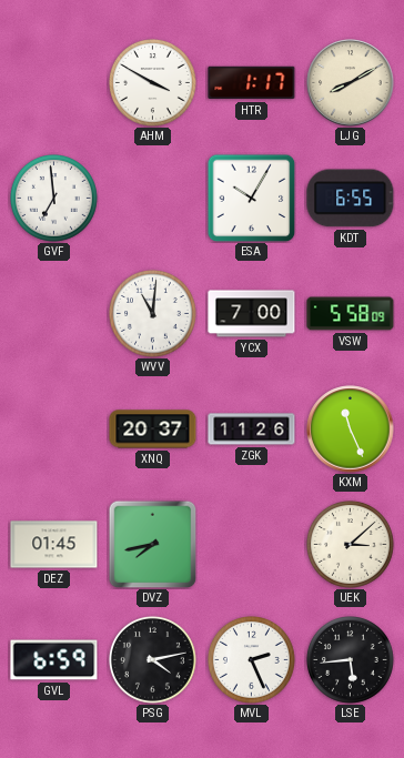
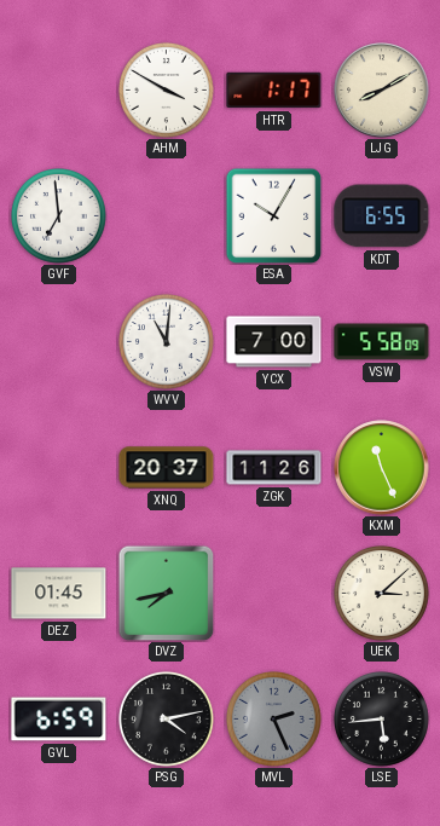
MVL dial: white -> grey
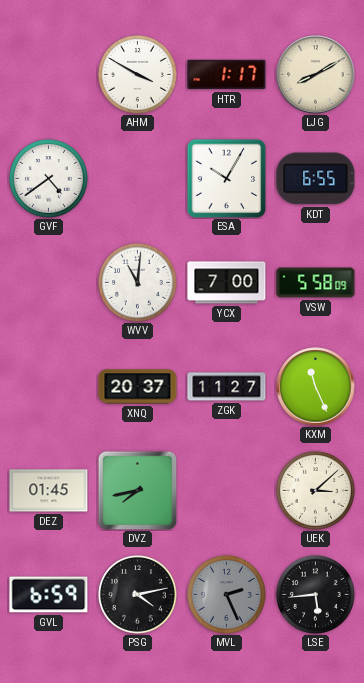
GVF: 6:59 -> 4:39
ZGK: 11:26 -> 11:27
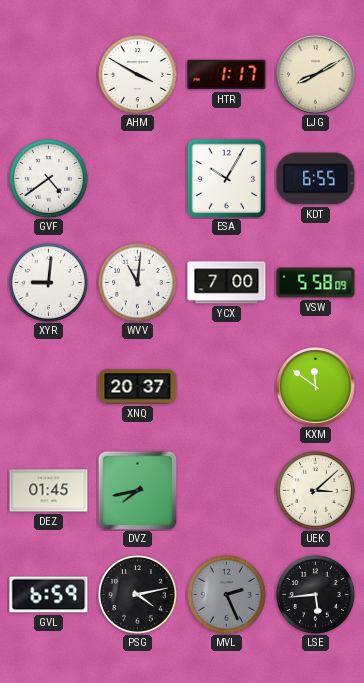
XYR: none -> 9:01
ZGK: 11:27 -> none
KXM: 11:26 -> 11:51
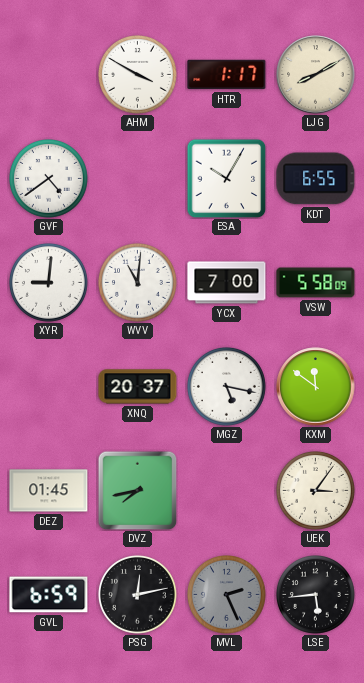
MGZ: none -> 5:17
UEK: 3:08 -> 3:06
PSG: 4:13 -> 12:13
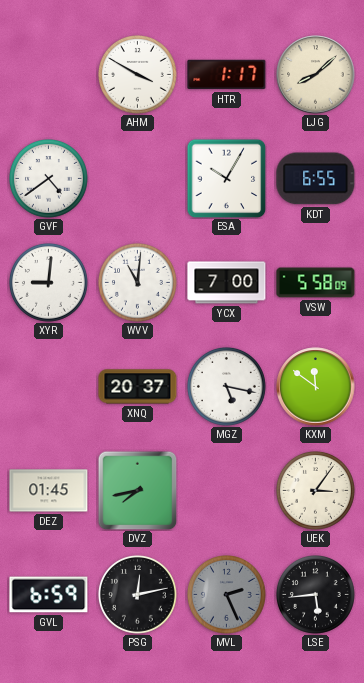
LJG: 8:10 -> 8:08
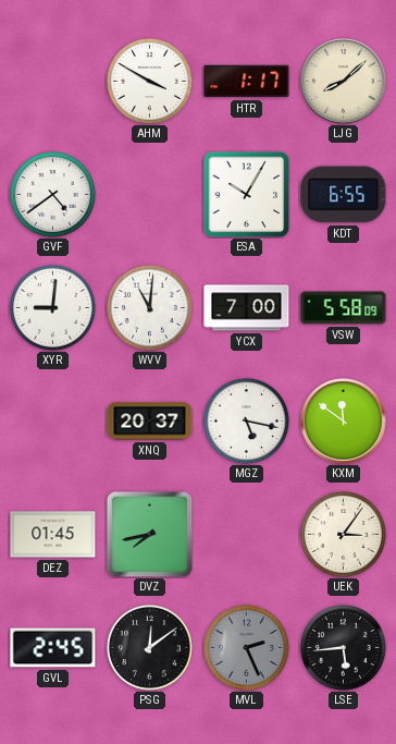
GVL: 6:59 -> 2:45
PSG: 12:13 -> 12:09
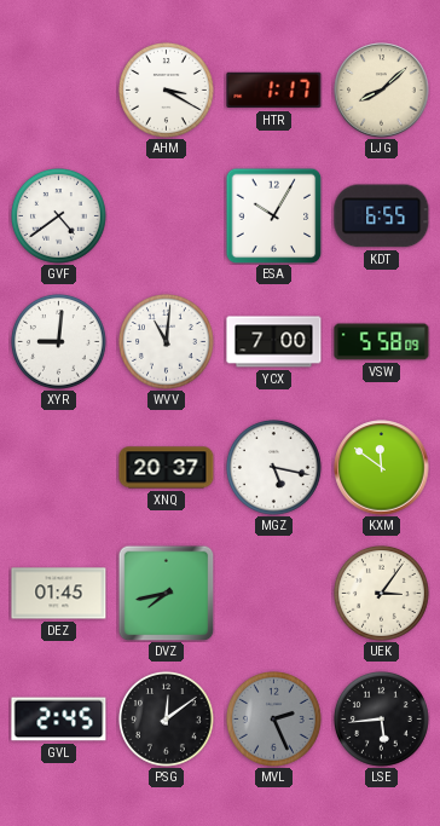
AHM: 3:50 -> 3:20
